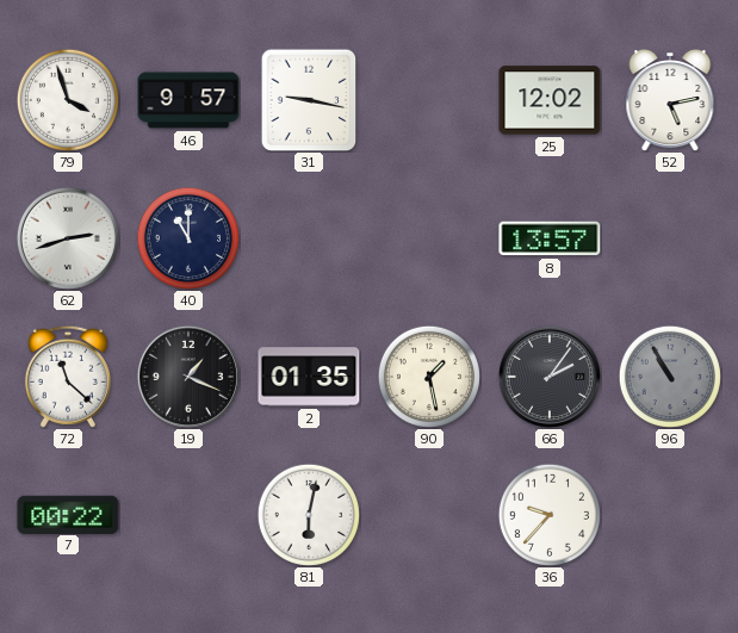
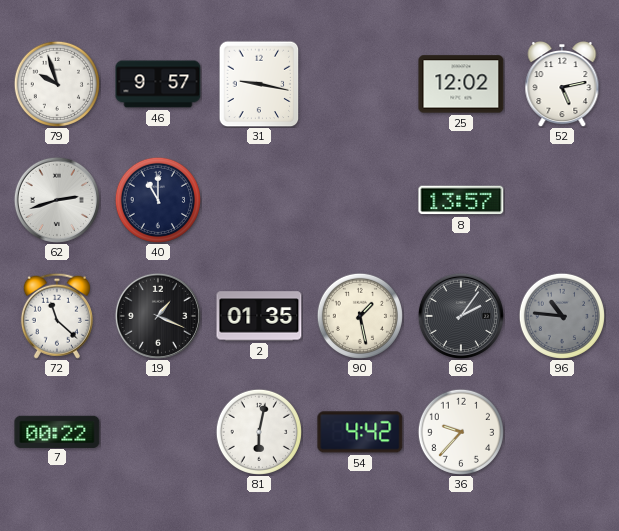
79: 3:57 -> 9:57
96: 10:55 -> 10:46
54: none -> 4:42
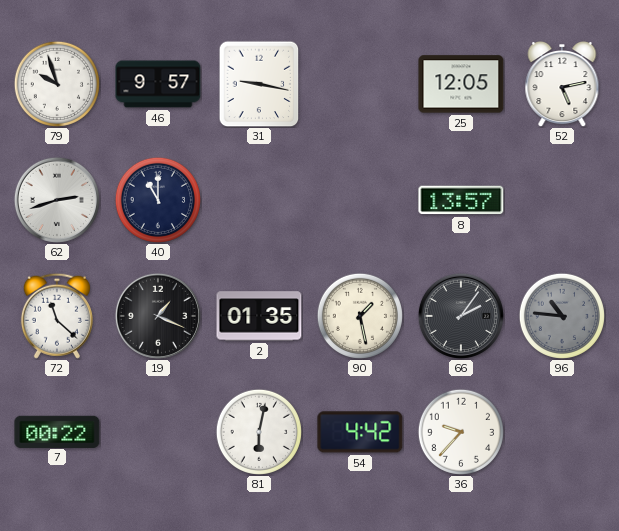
25: 12:02 -> 12:05
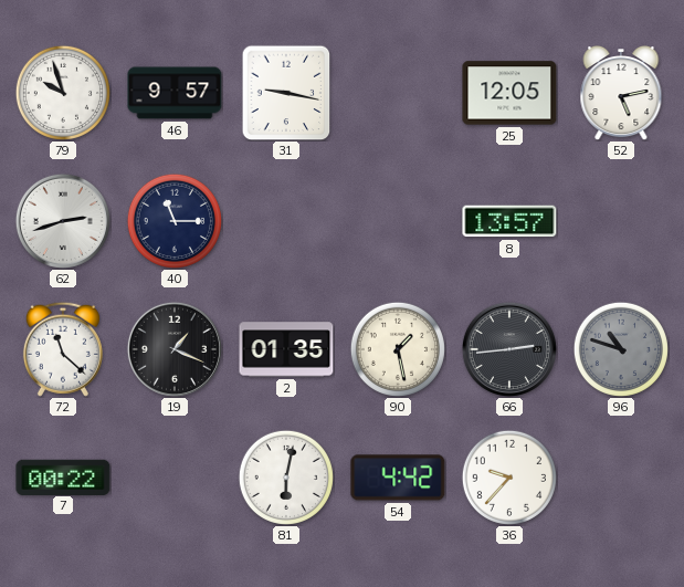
40: 11:00 -> 11:15
66: 2:06 -> 2:44
96: 10:46 -> 10:48
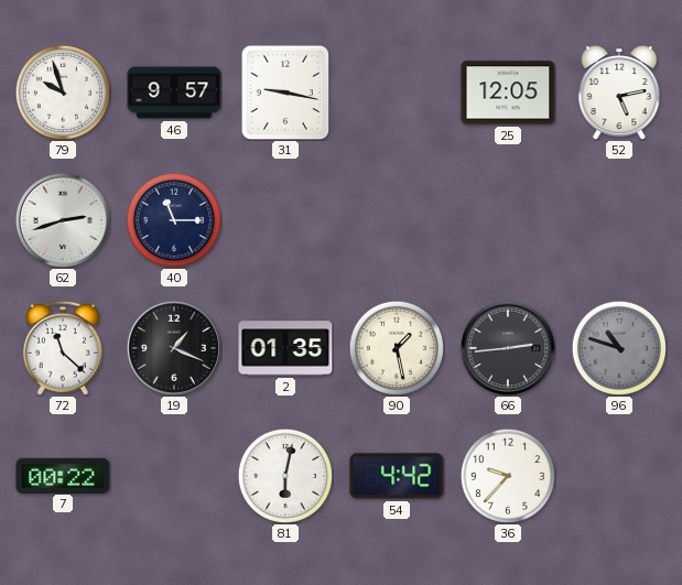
8: 13:57 -> none
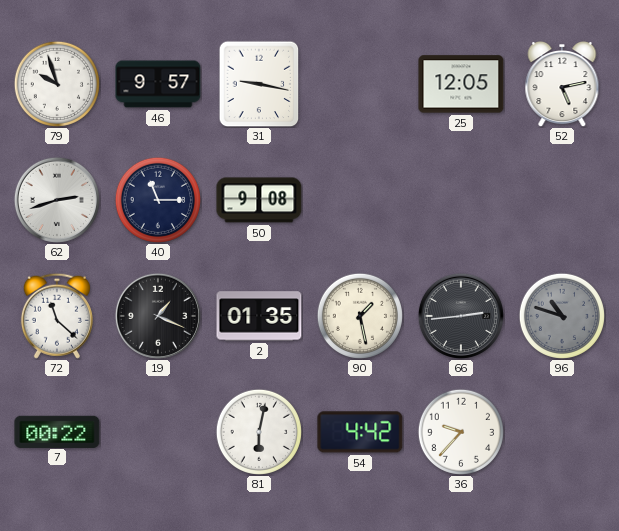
50: none -> 9:08
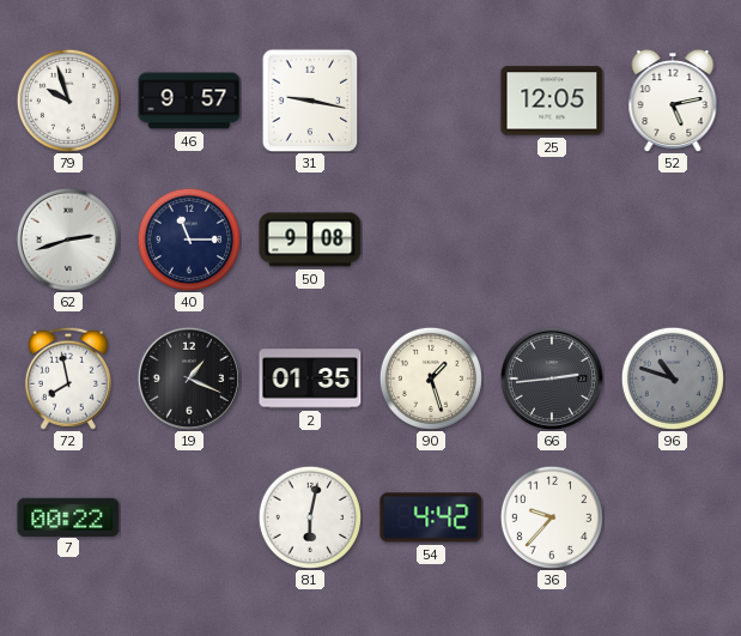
72: 11:22 -> 7:58
90: 1:28 -> 1:27
